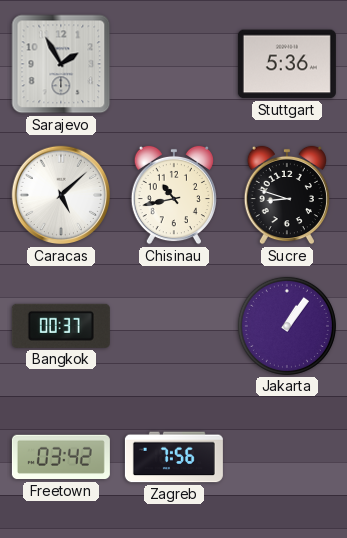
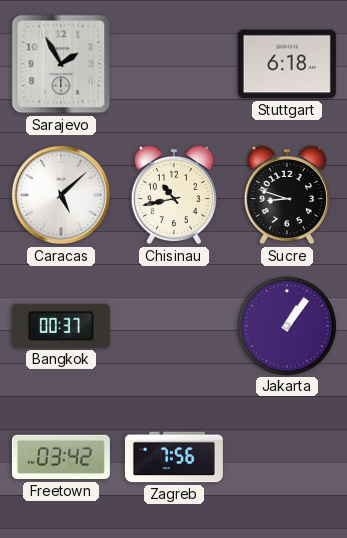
Stuttgart: 5:36 -> 6:18
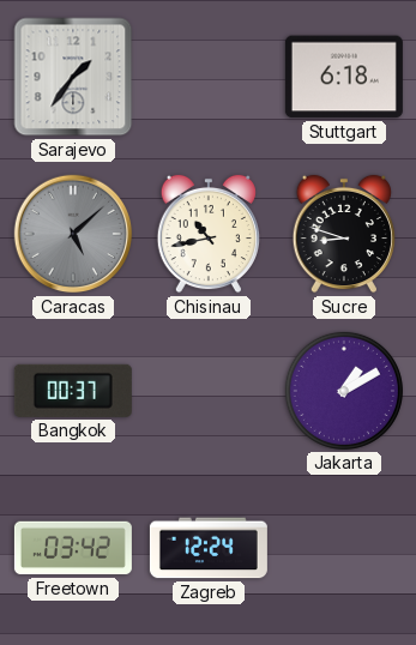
Sarajevo: 1:55 -> 1:36
Caracas dial: white -> grey
Jakarta: 1:06 -> 1:10
Zagreb: 7:56 -> 12:24
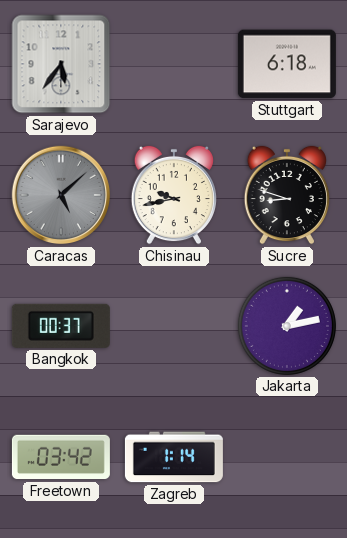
Sarajevo: 1:36 -> 5:36
Chisinau: 10:43 -> 9:43
Jakarta: 1:10 -> 1:13
Zagreb: 12:24 -> 1:14
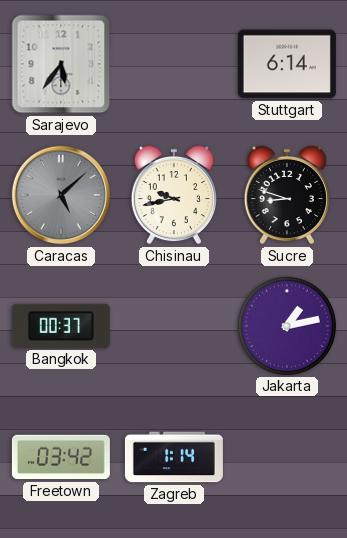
Stuttgart: 6:18 -> 6:14
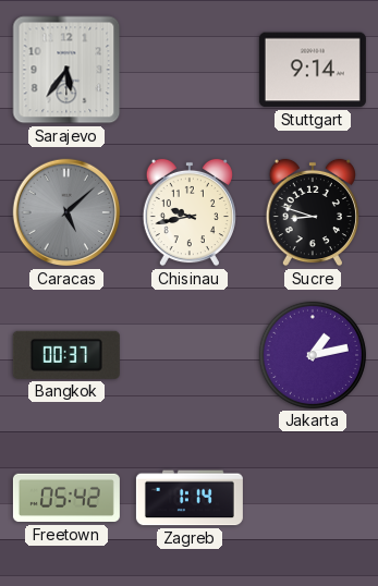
Stuttgart: 6:14 -> 9:14
Freetown: 03:42 -> 05:42
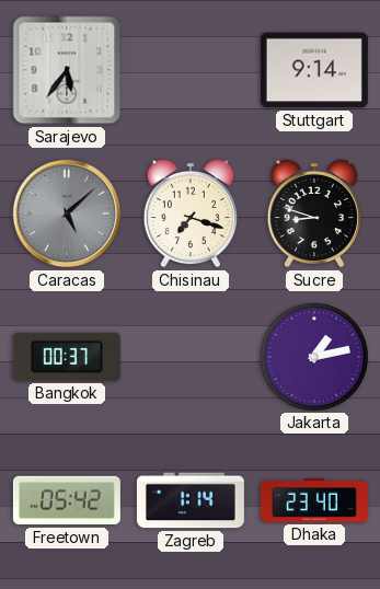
Chisinau: 9:43 -> 7:18
Dhaka: none -> 23:40
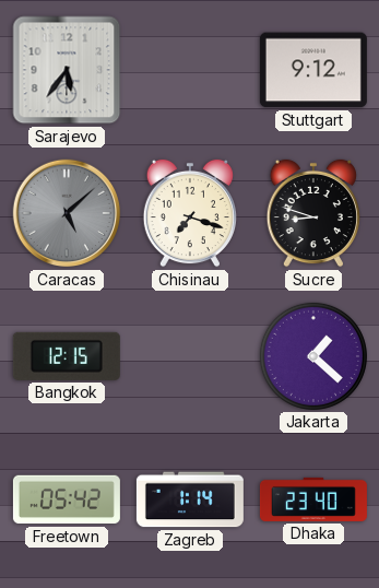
Stuttgart: 9:14 -> 9:12
Bangkok: 00:37 -> 12:15
Jakarta: 1:13 -> 1:22
